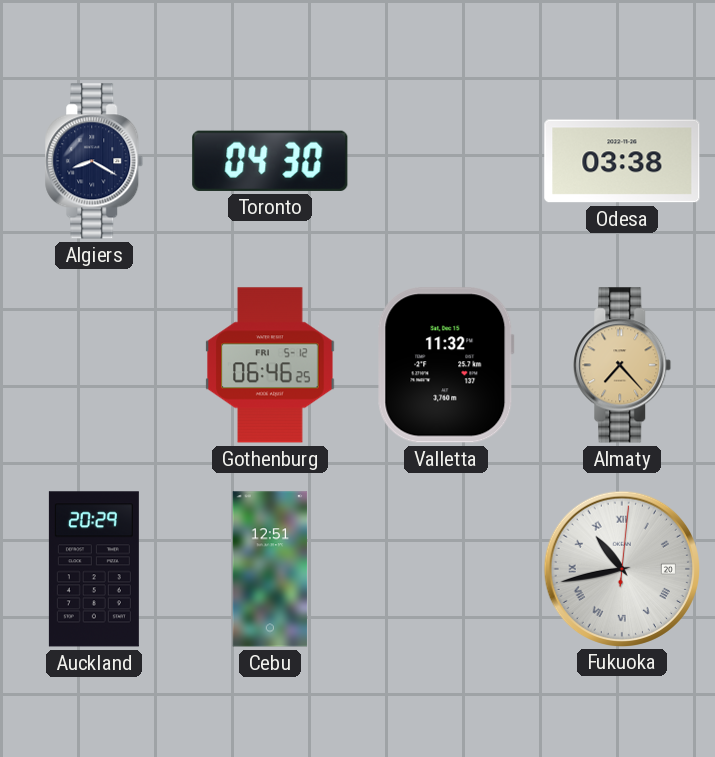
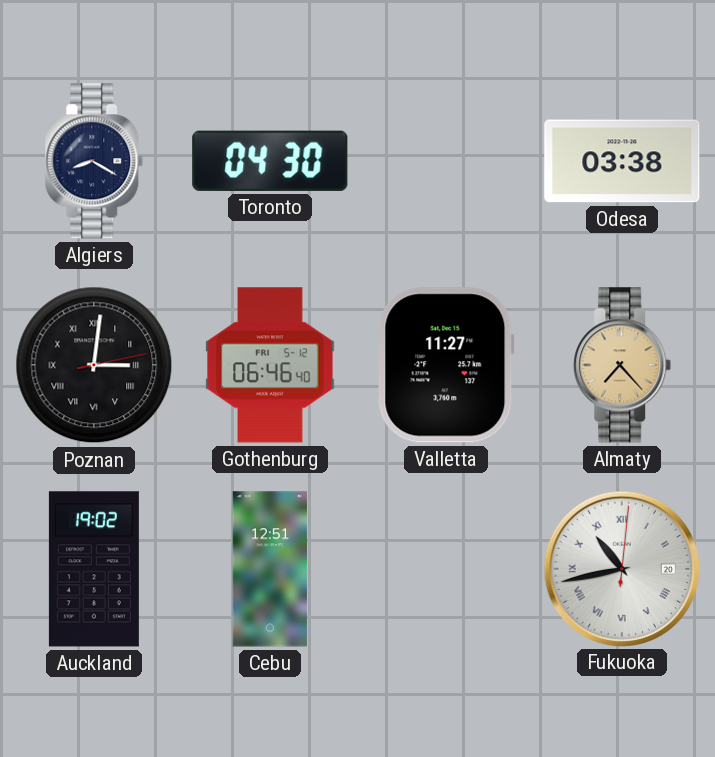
Poznan: none -> 3:01
Gothenburg: 06:46:25 -> 06:46:40
Valletta: 11:32 -> 11:27
Auckland: 20:29 -> 19:02
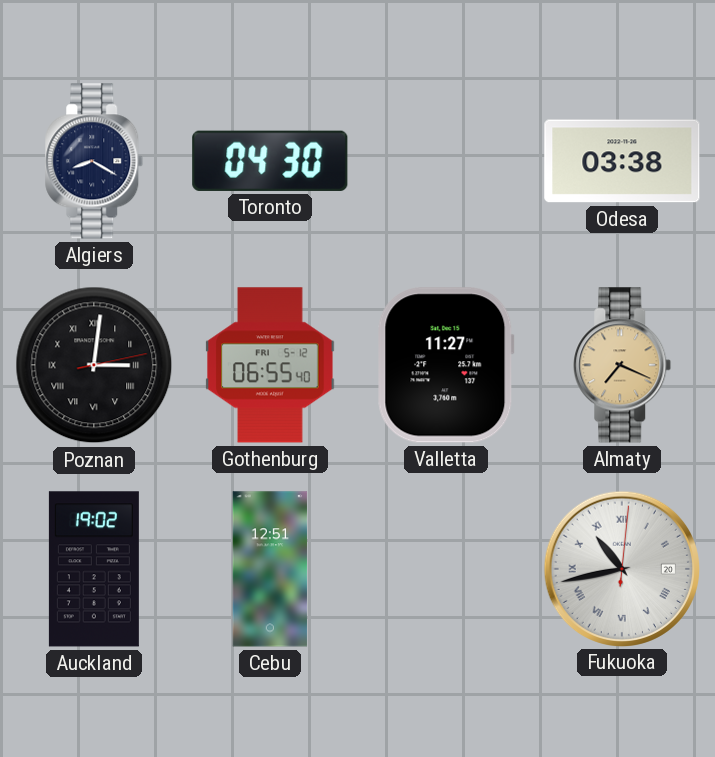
Gothenburg: 06:46 -> 06:55
Almaty: 7:23 -> 7:19
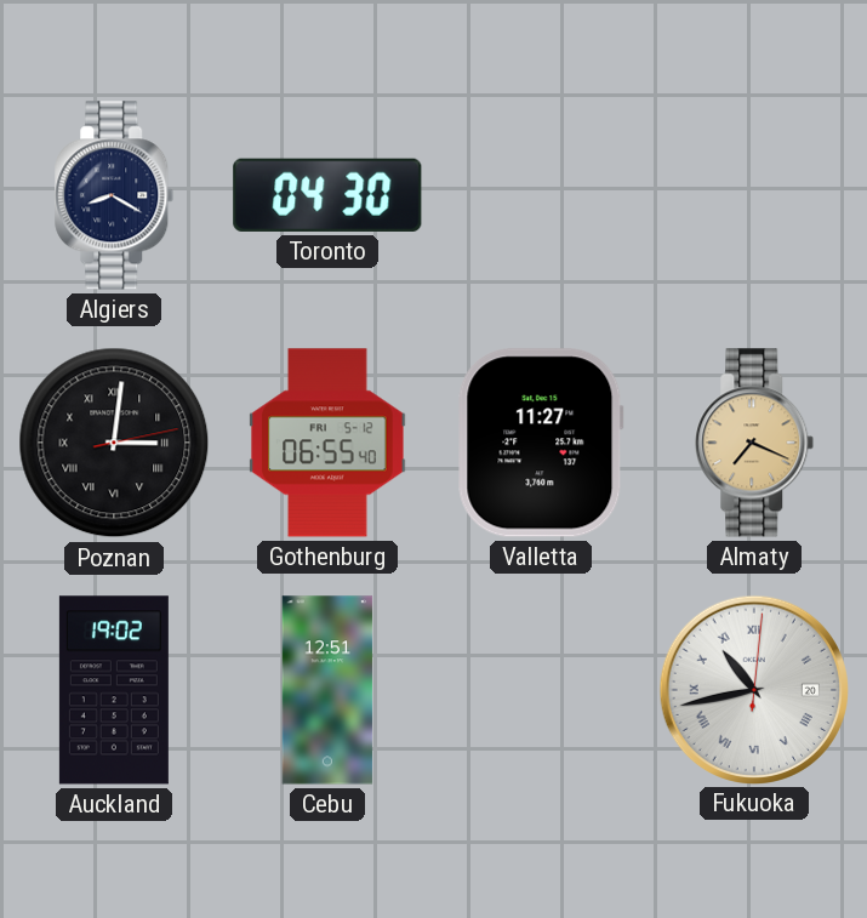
Odesa: 03:38 -> none
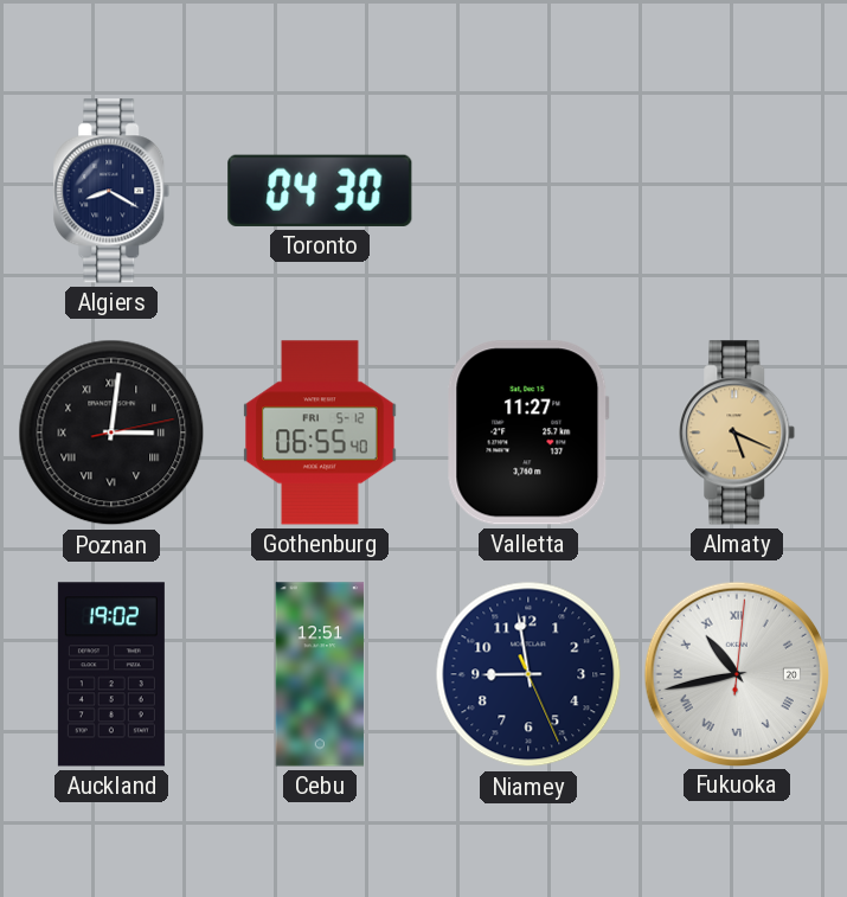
Almaty: 7:19 -> 5:19
Niamey: none -> 8:58
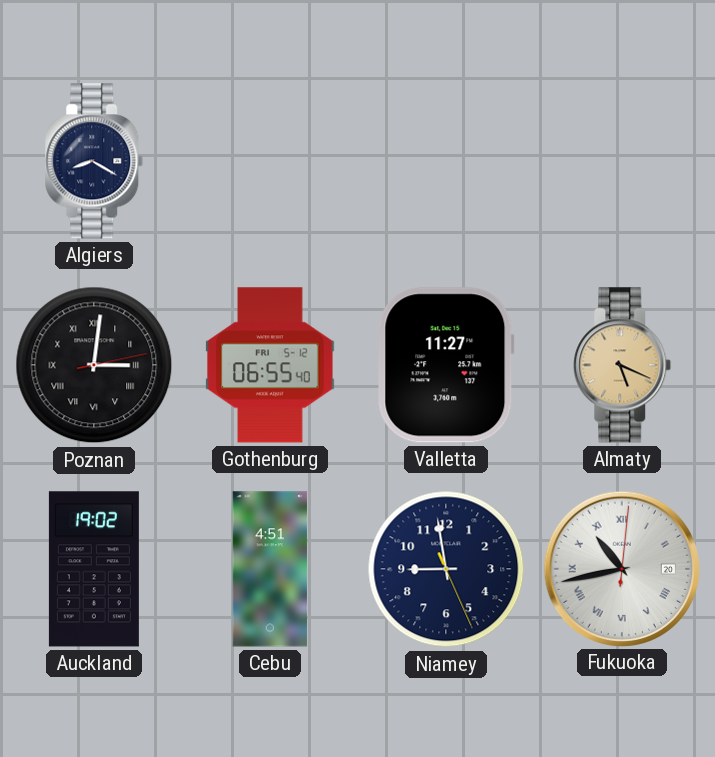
Toronto: 04:30 -> none
Cebu: 12:51 -> 4:51
